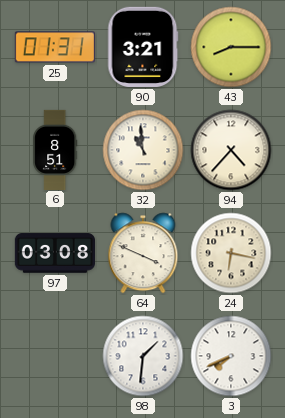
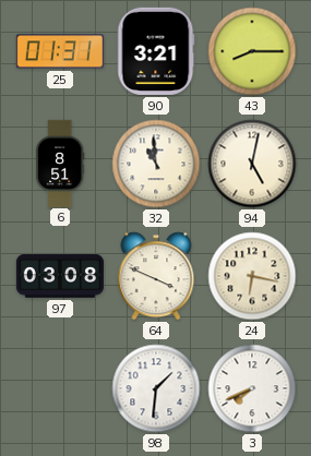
94: 4:37 -> 5:02
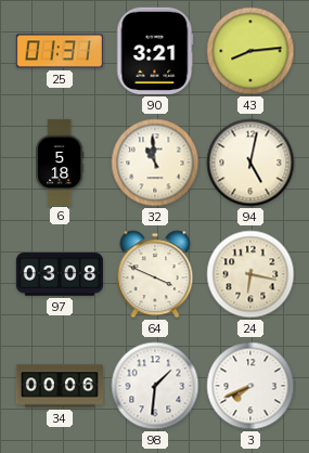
43: 8:15 -> 8:14
6: 8:51 -> 5:18
34: none -> 00:06
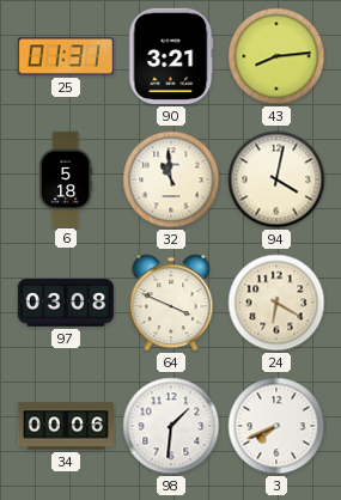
94: 5:02 -> 4:02
24: 6:17 -> 6:20
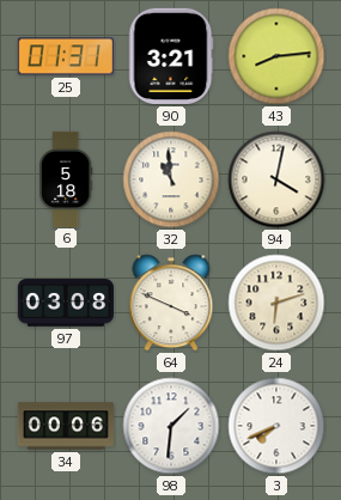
24: 6:20 -> 6:12
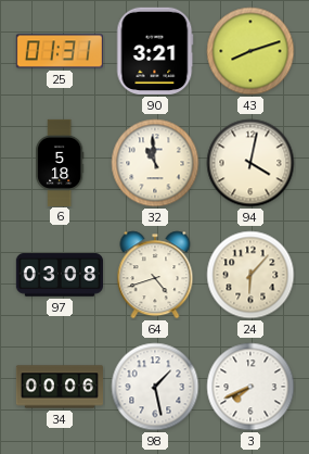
43: 8:14 -> 8:12
64: 3:49 -> 4:42
24: 6:12 -> 6:07
98: 1:31 -> 1:28
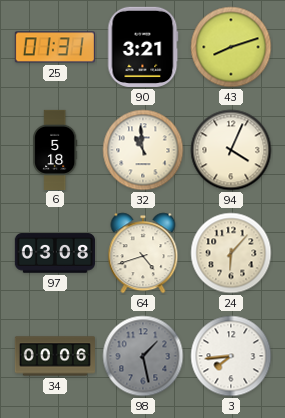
94: 4:02 -> 4:04
98 dial: white -> grey
3: 7:41 -> 7:44
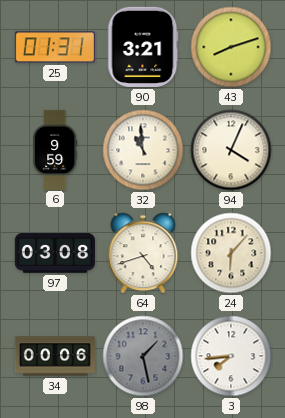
6: 5:18 -> 9:59
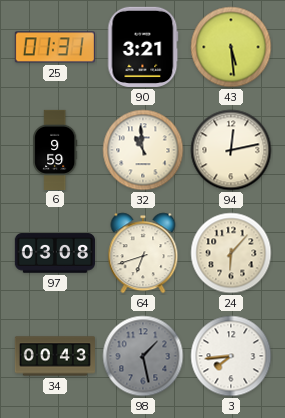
43: 8:12 -> 5:29
94: 4:04 -> 12:13
64: 4:42 -> 6:42
34: 00:06 -> 00:43
